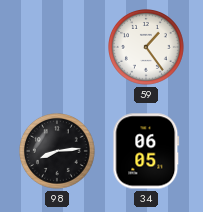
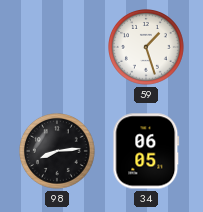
59: 1:24 -> 1:27
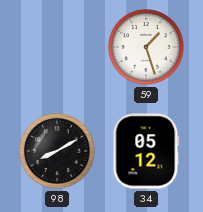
98: 8:14 -> 8:10
34: 06:05 -> 05:12
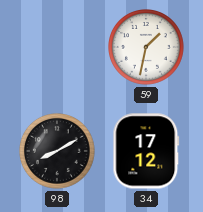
59: 1:27 -> 1:32
34: 05:12 -> 17:12
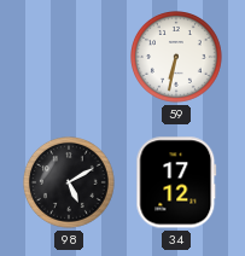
59: 1:32 -> 6:32
98: 8:10 -> 5:10
